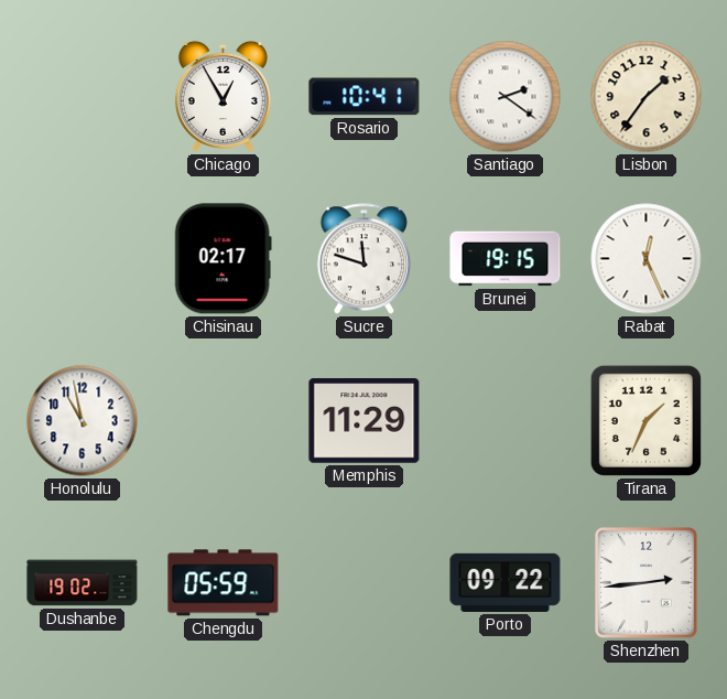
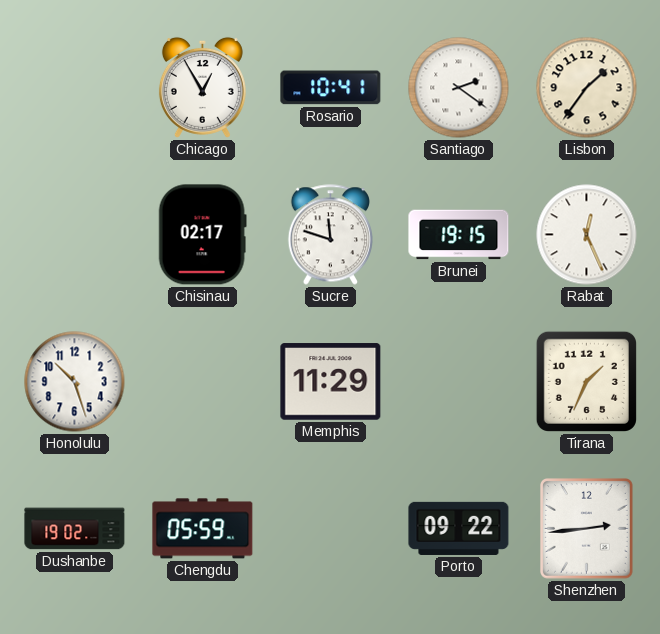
Honolulu: 10:58 -> 10:27
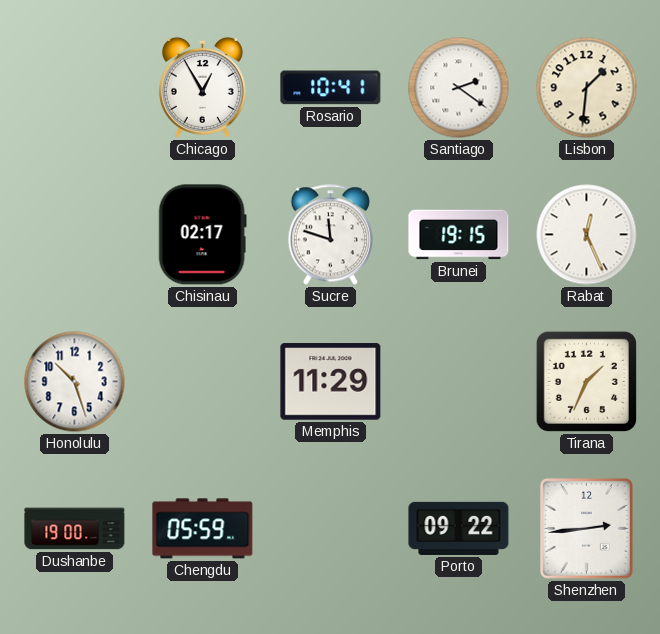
Lisbon: 1:36 -> 1:31
Dushanbe: 19:02 -> 19:00
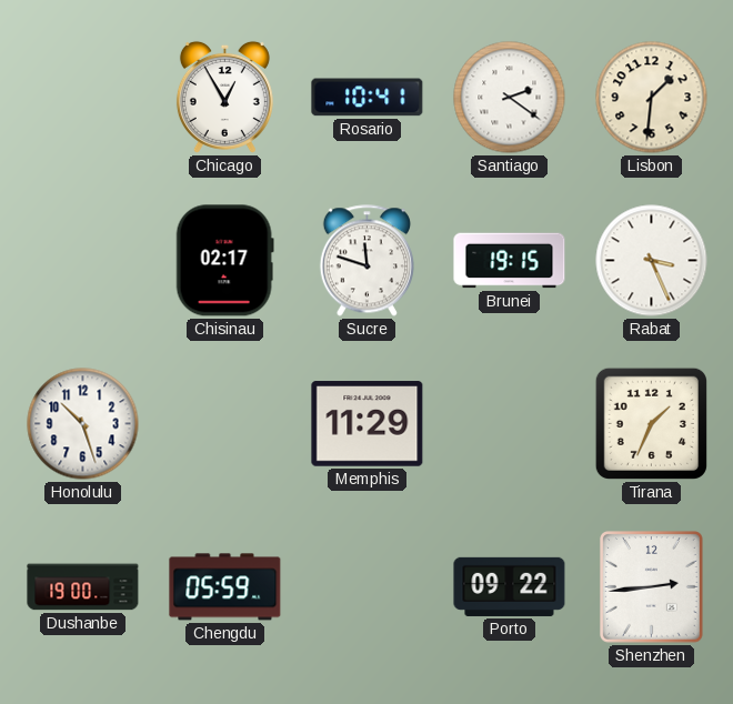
Rabat: 12:26 -> 3:26
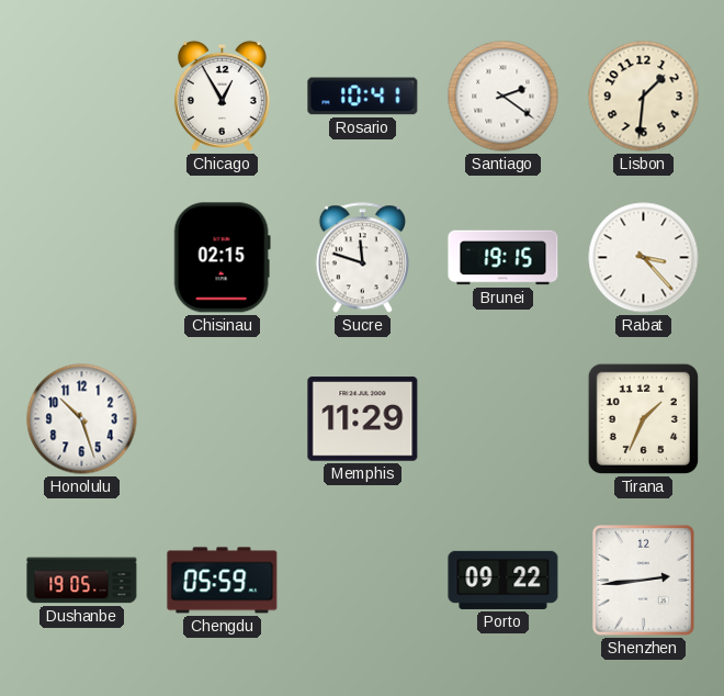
Chisinau: 02:17 -> 02:15
Rabat: 3:26 -> 3:23
Dushanbe: 19:00 -> 19:05
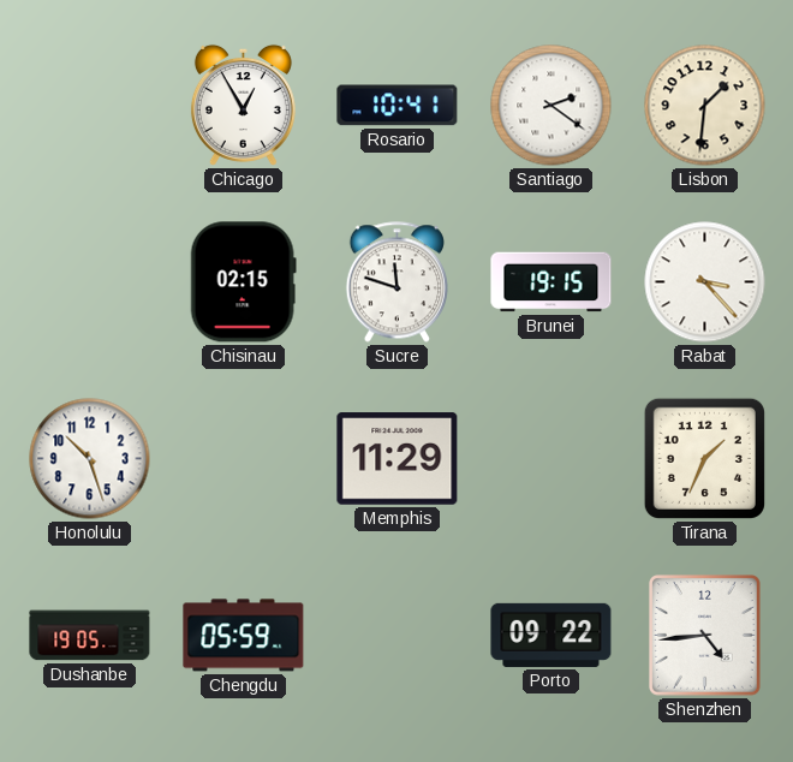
Shenzhen: 2:44 -> 4:44
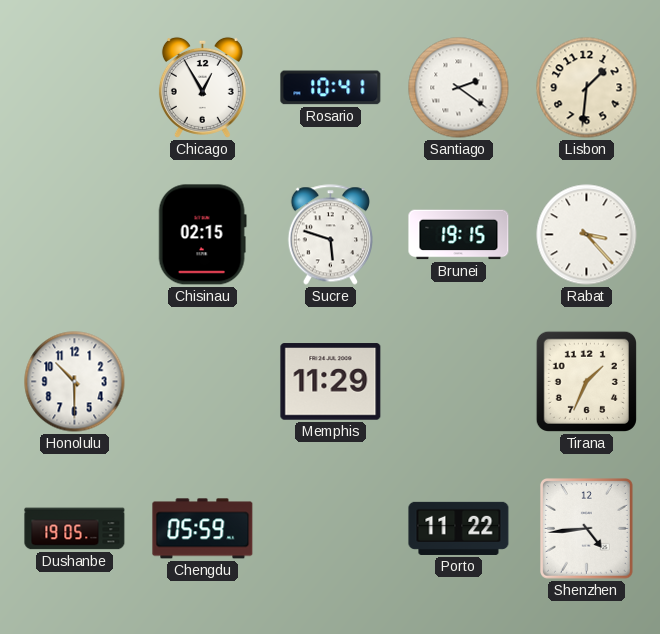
Sucre: 11:48 -> 5:48
Honolulu: 10:27 -> 10:30
Porto: 09:22 -> 11:22
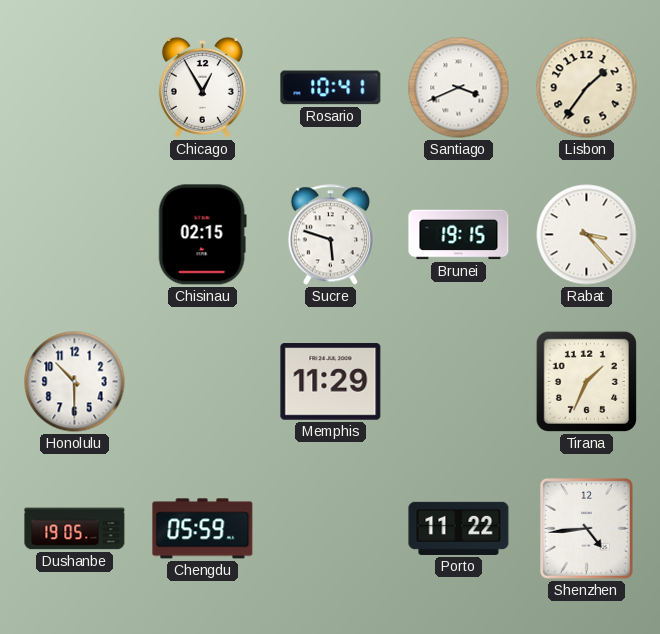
Santiago: 2:21 -> 3:41
Lisbon: 1:31 -> 1:36
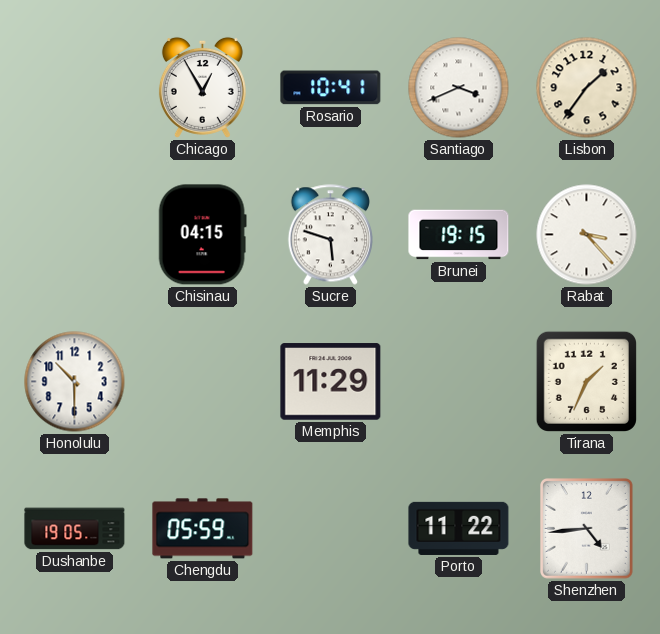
Chisinau: 02:15 -> 04:15
